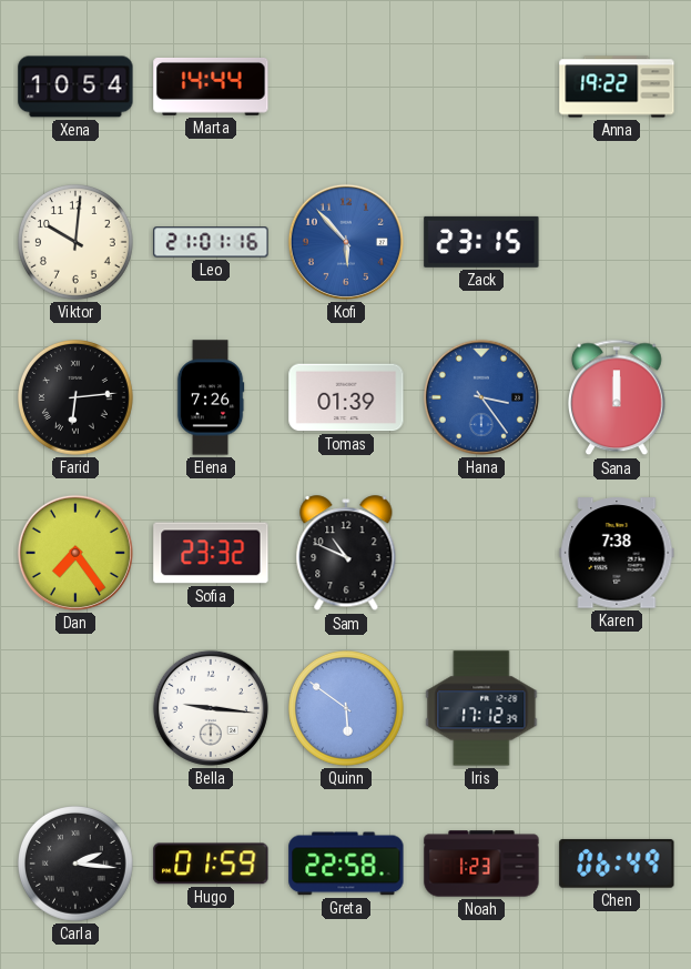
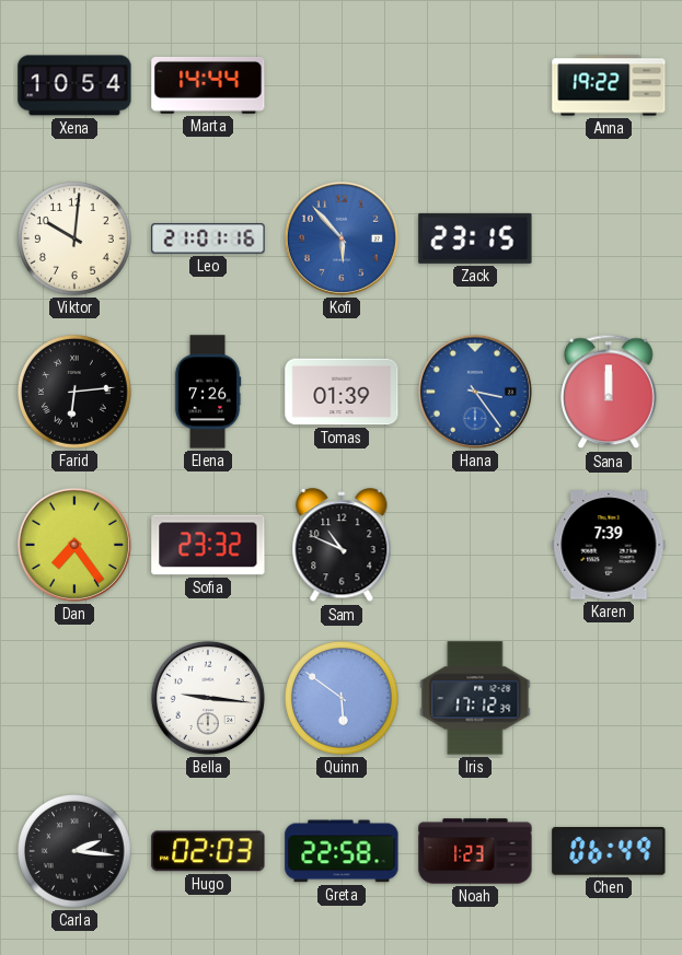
Karen: 7:38 -> 7:39
Hugo: 01:59 -> 02:03
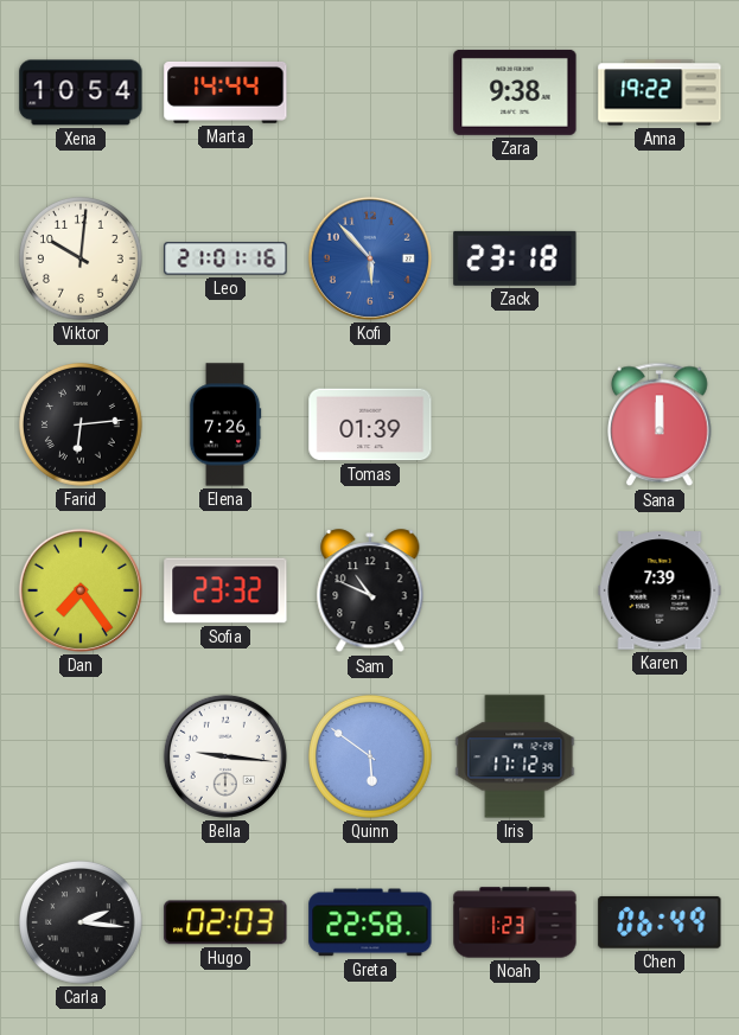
Zara: none -> 9:38
Zack: 23:15 -> 23:18
Hana: 3:24 -> none
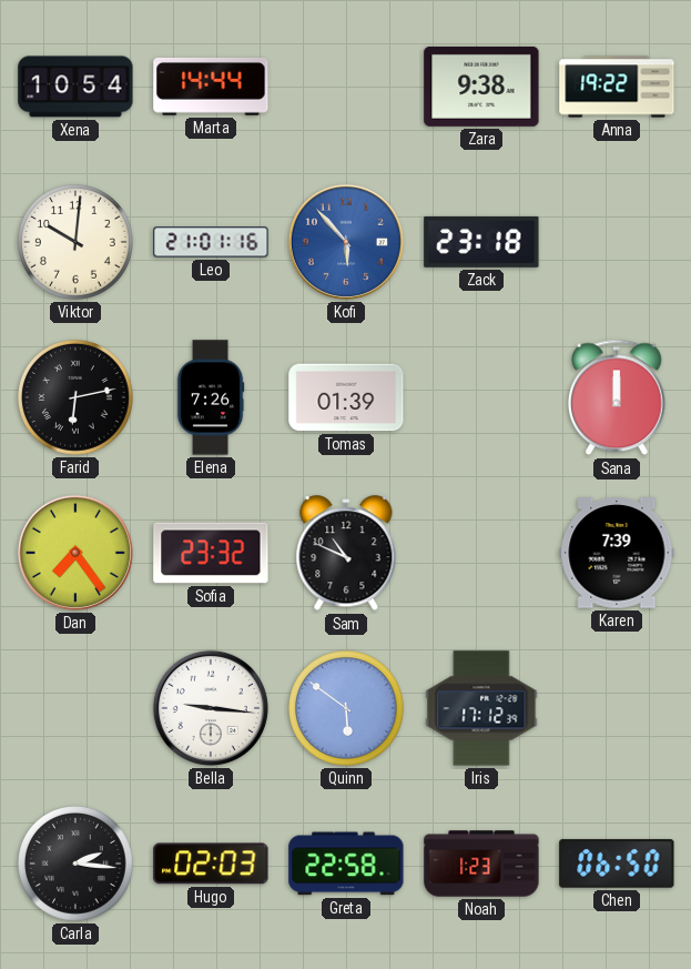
Farid: 6:14 -> 6:13
Chen: 06:49 -> 06:50
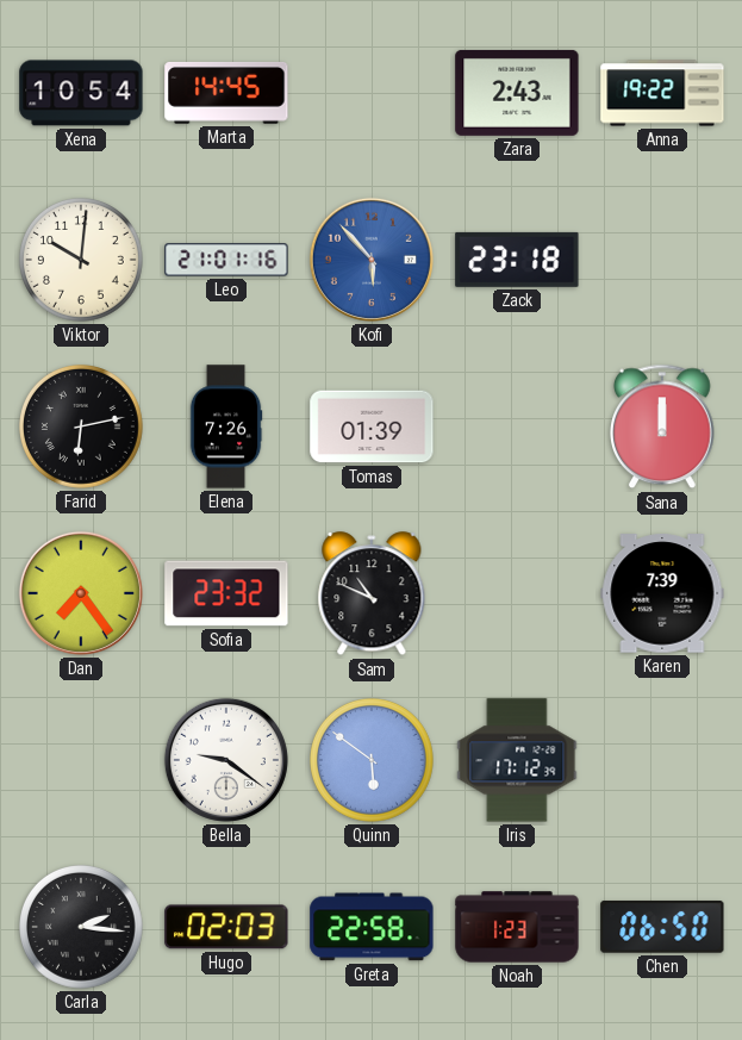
Marta: 14:44 -> 14:45
Zara: 9:38 -> 2:43
Bella: 9:16 -> 9:21
